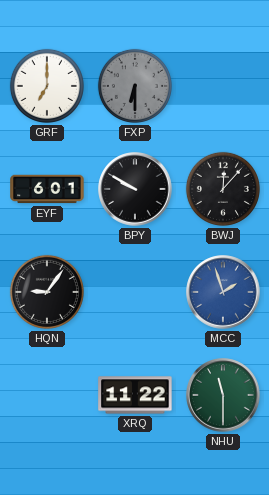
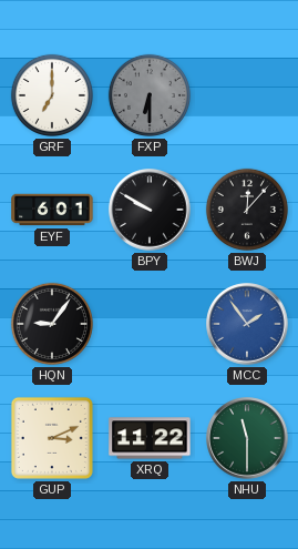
MCC: 1:57 -> 1:54
GUP: none -> 3:11
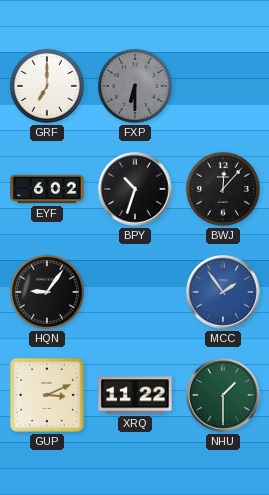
EYF: 6:01 -> 6:02
BPY: 9:50 -> 10:33
NHU: 11:30 -> 1:30
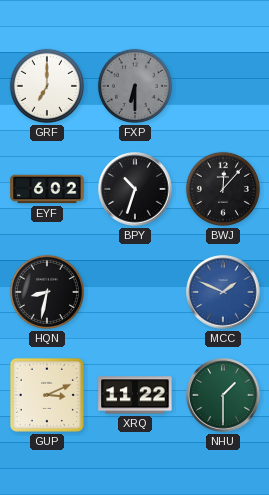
HQN: 9:06 -> 8:32
MCC: 1:54 -> 1:49
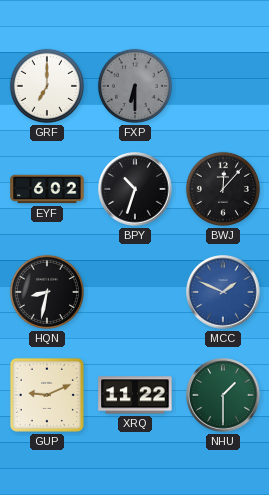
GUP: 3:11 -> 9:11
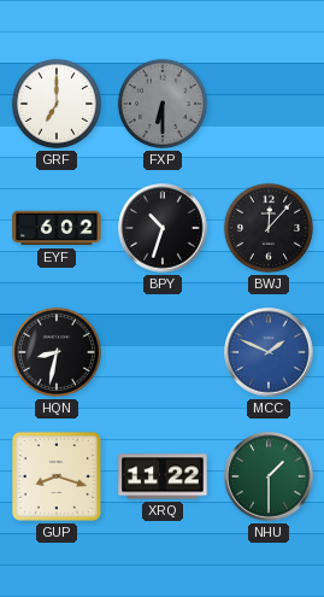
GUP: 9:11 -> 8:18
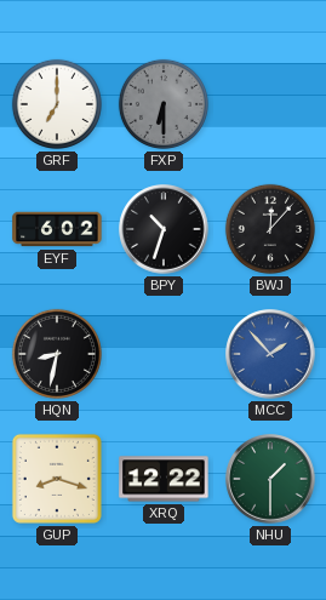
MCC: 1:49 -> 1:53
XRQ: 11:22 -> 12:22
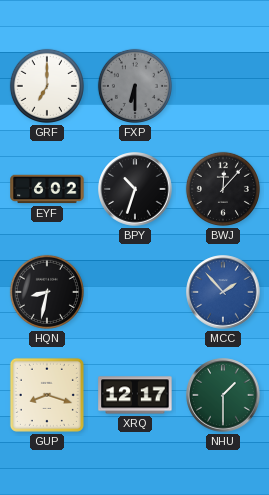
XRQ: 12:22 -> 12:17
